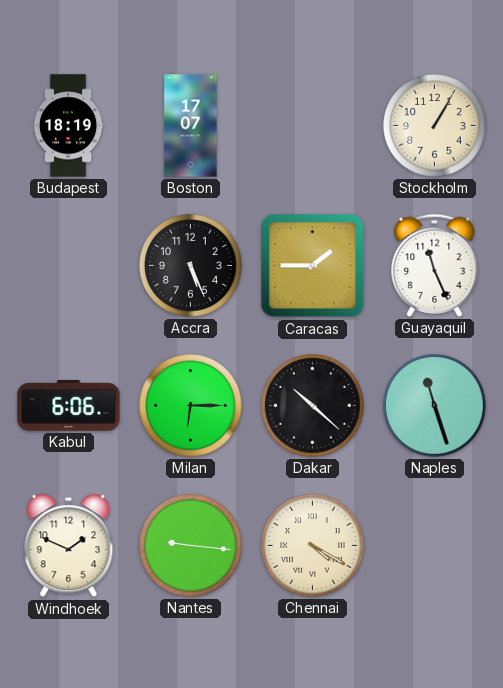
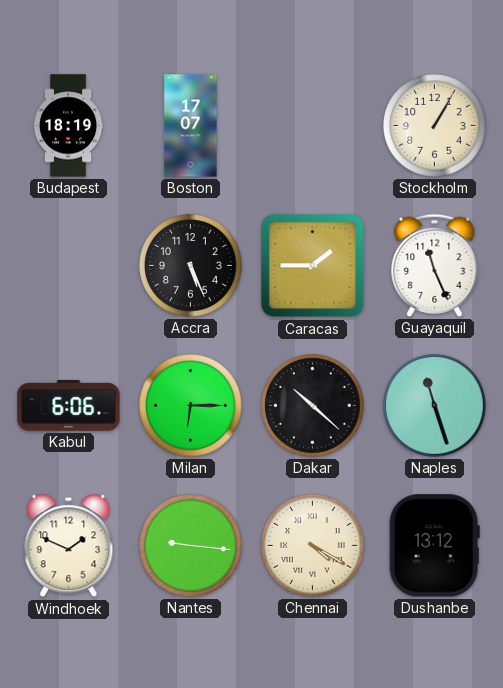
Dushanbe: none -> 13:12
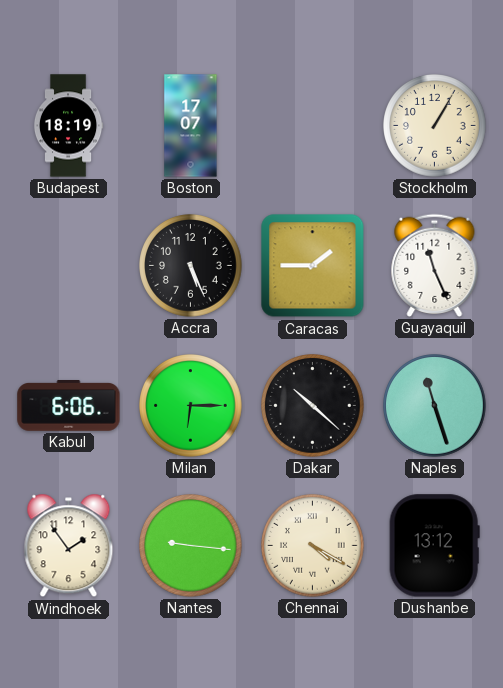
Windhoek: 1:49 -> 1:54
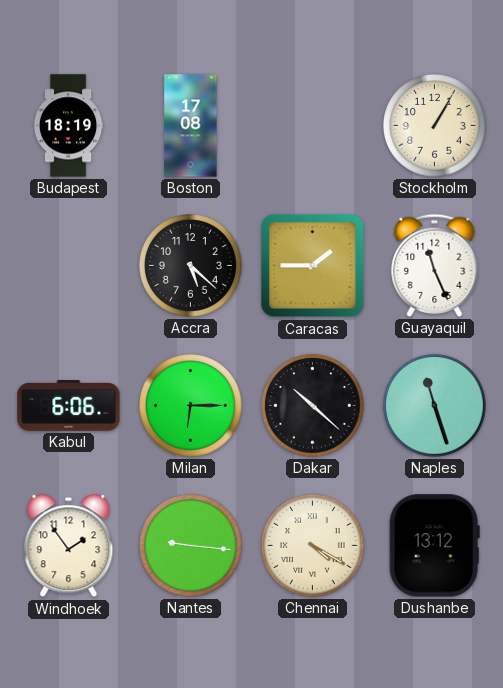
Boston: 17:07 -> 17:08
Accra: 5:26 -> 5:22
